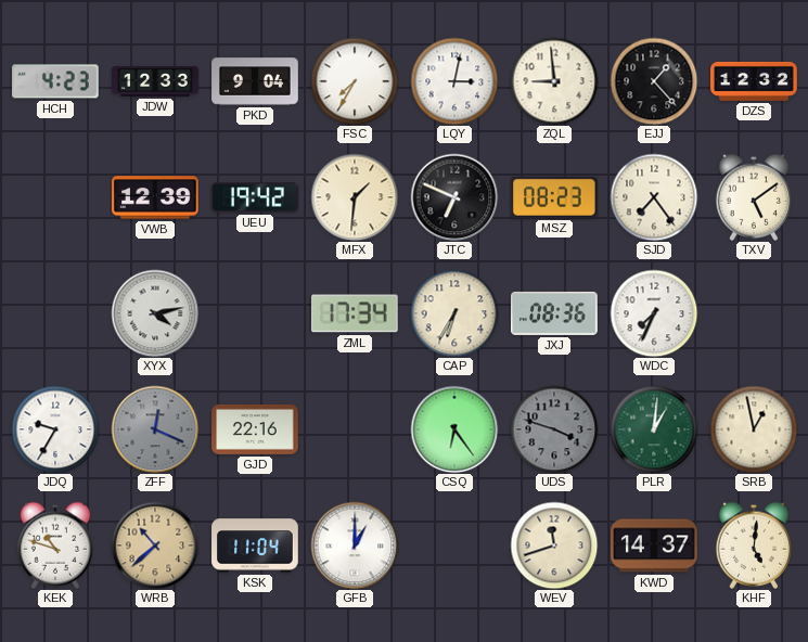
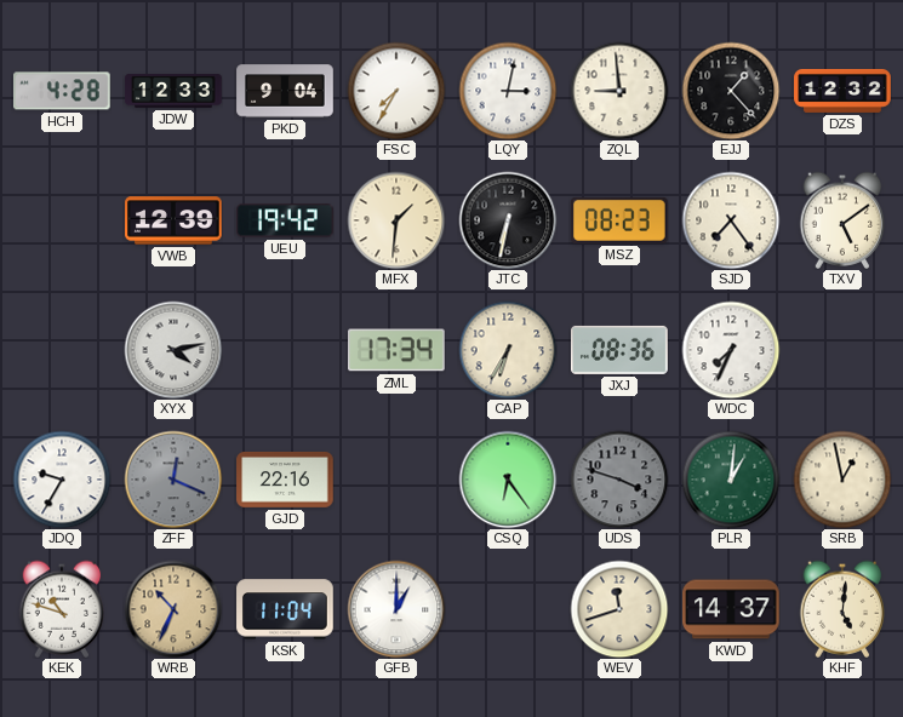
HCH: 4:23 -> 4:28
JTC: 6:49 -> 6:32
WRB: 10:38 -> 10:34
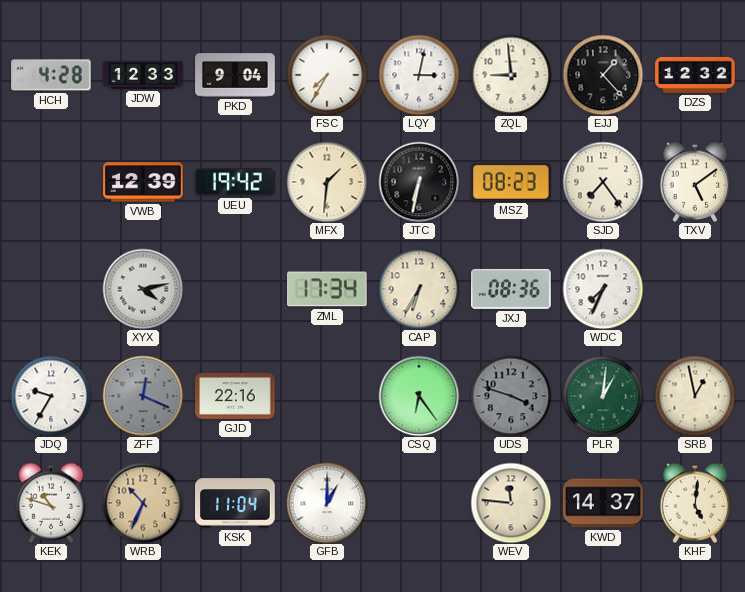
WEV: 11:42 -> 11:46
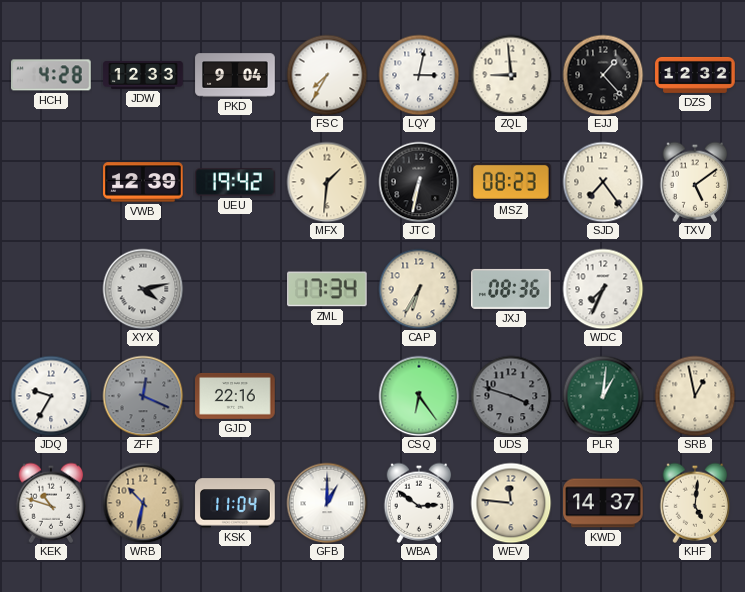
WRB: 10:34 -> 10:32
WBA: none -> 2:51
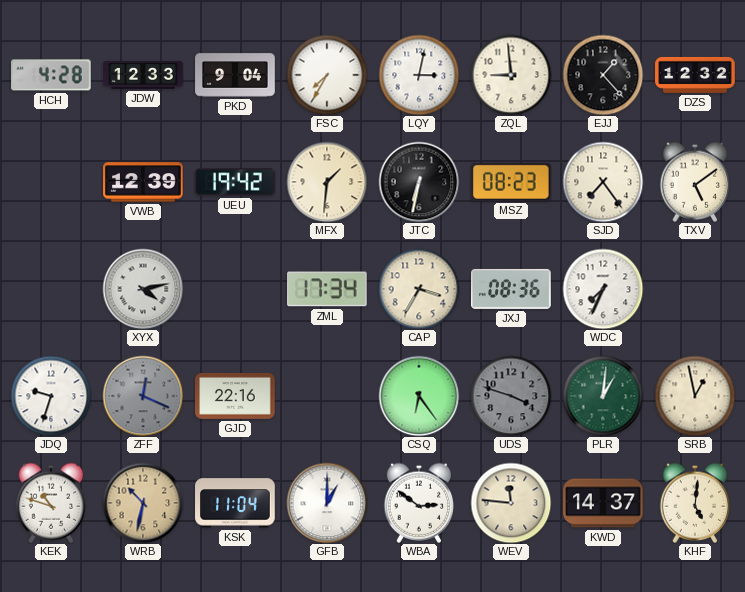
CAP: 6:35 -> 3:35
JDQ: 9:35 -> 9:33
